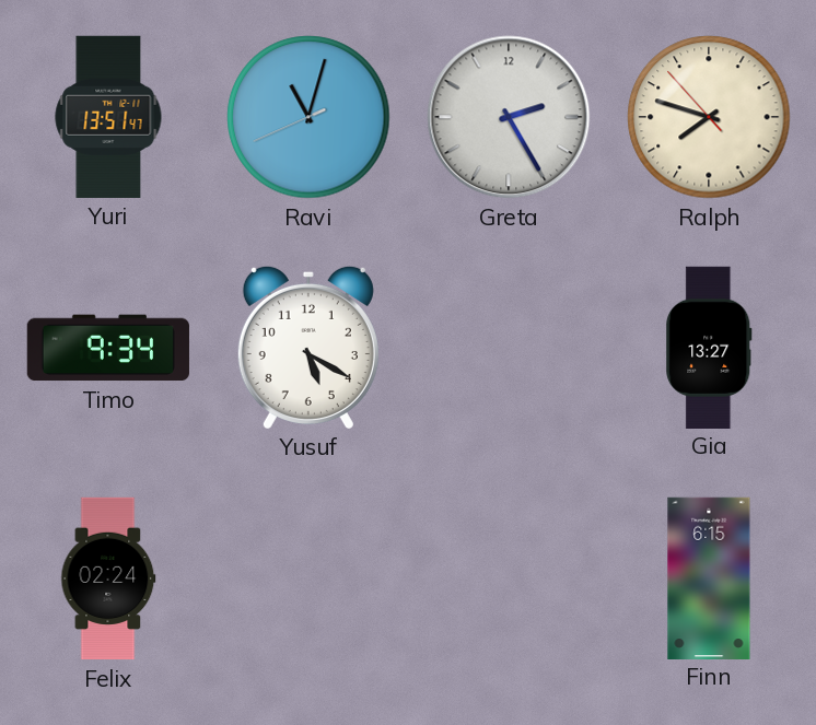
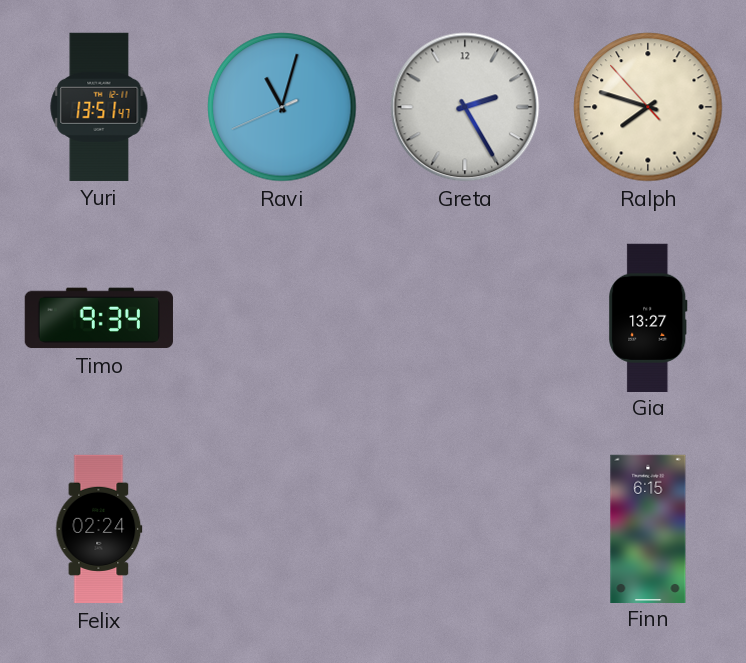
Yusuf: 5:20 -> none
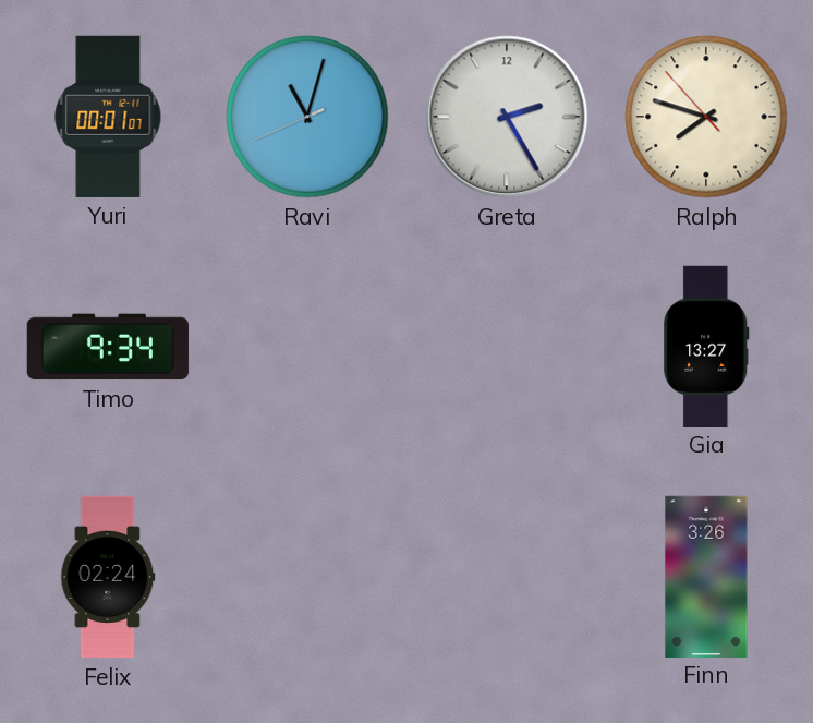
Yuri: 13:51 -> 00:01
Finn: 6:15 -> 3:26
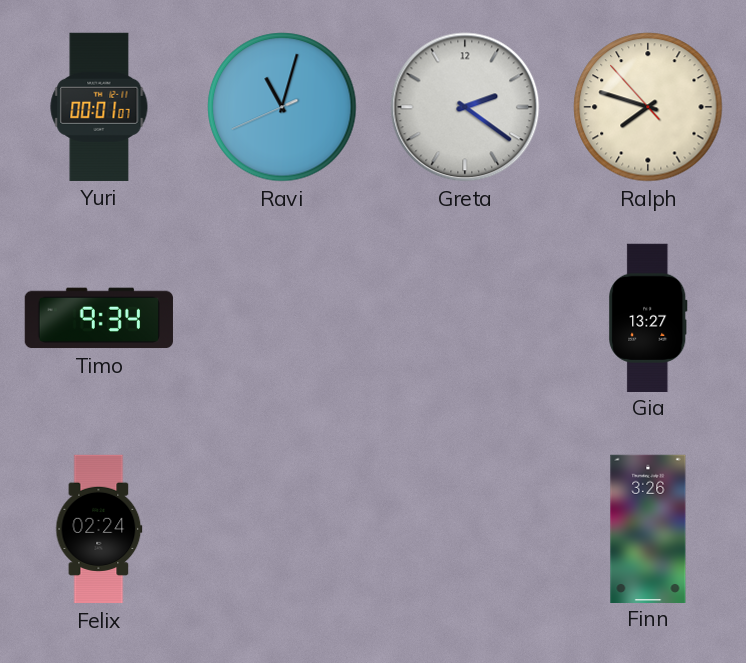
Greta: 2:25 -> 2:21
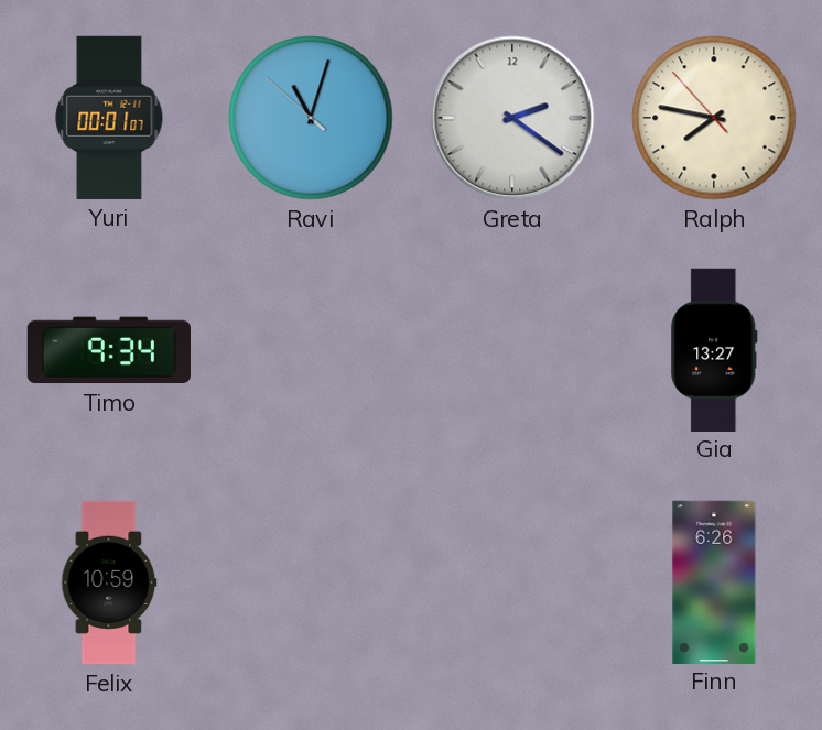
Ravi: 11:02:41 -> 11:02:52
Ralph: 7:47 -> 7:46
Felix: 02:24 -> 10:59
Finn: 3:26 -> 6:26
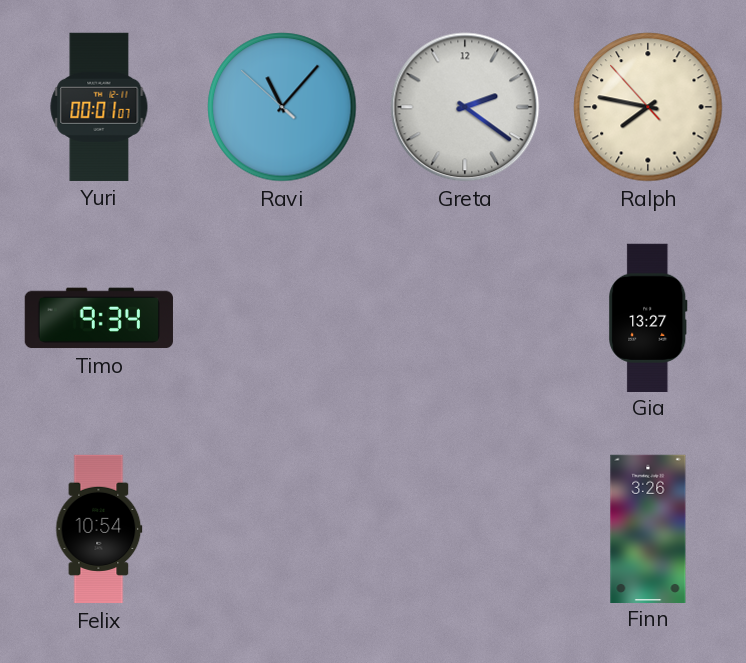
Ravi: 11:02 -> 11:06
Felix: 10:59 -> 10:54
Finn: 6:26 -> 3:26
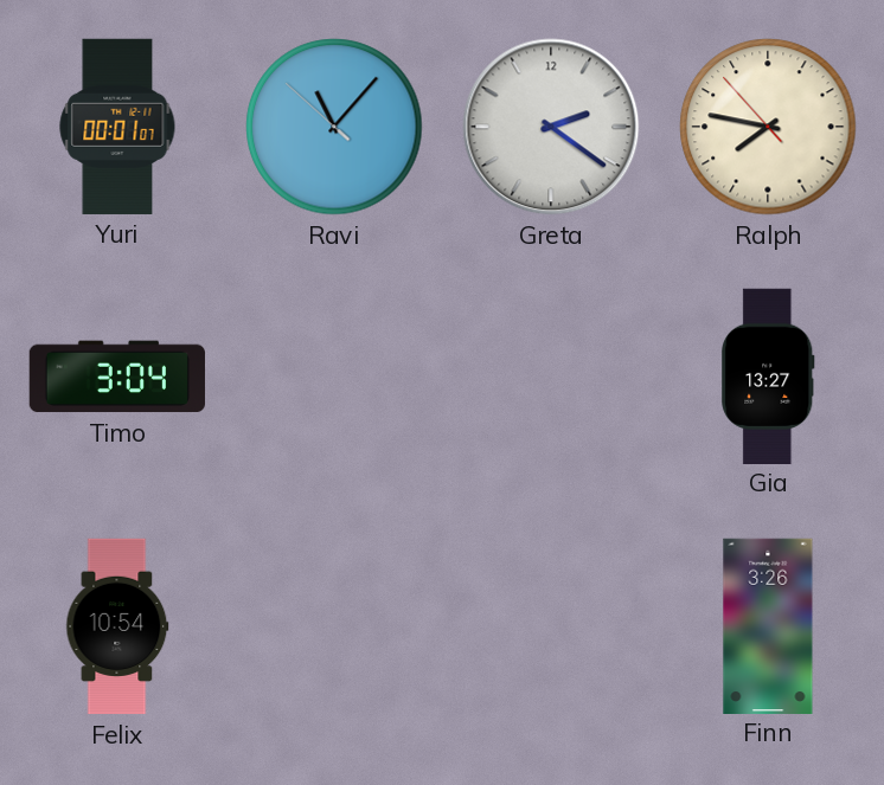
Timo: 9:34 -> 3:04
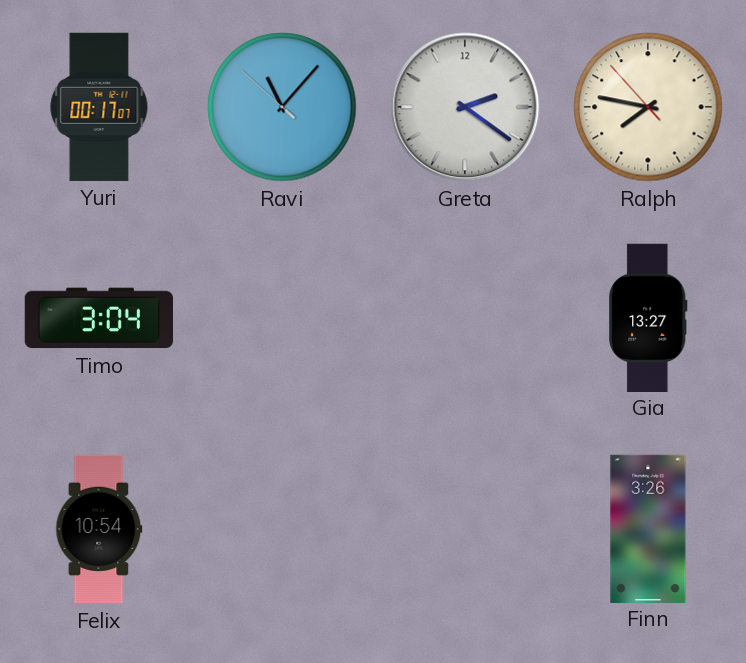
Yuri: 00:01 -> 00:17
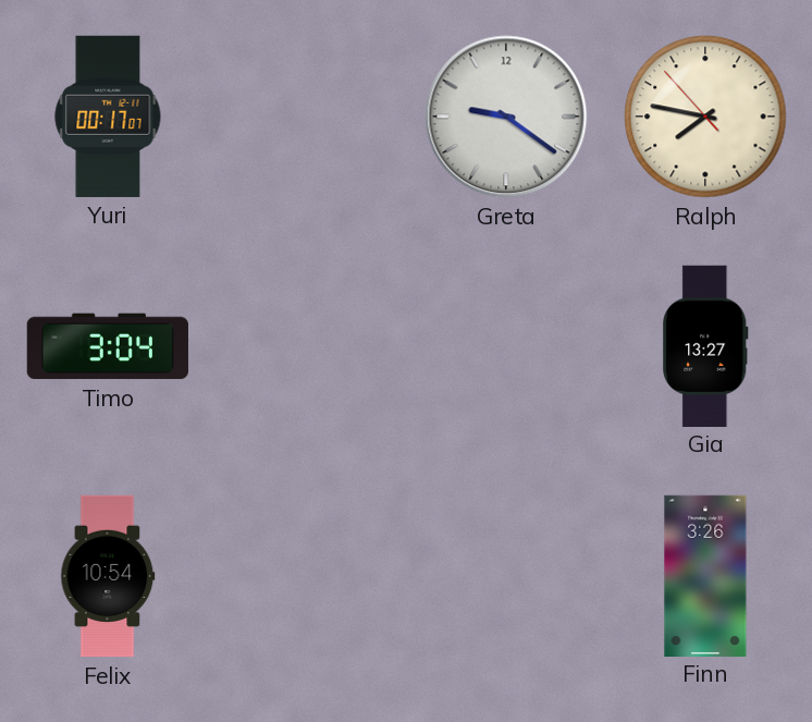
Ravi: 11:06 -> none
Greta: 2:21 -> 9:21
